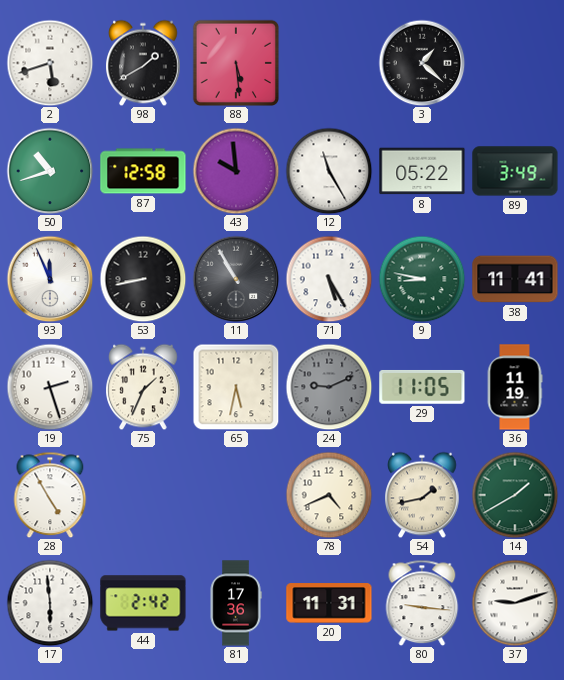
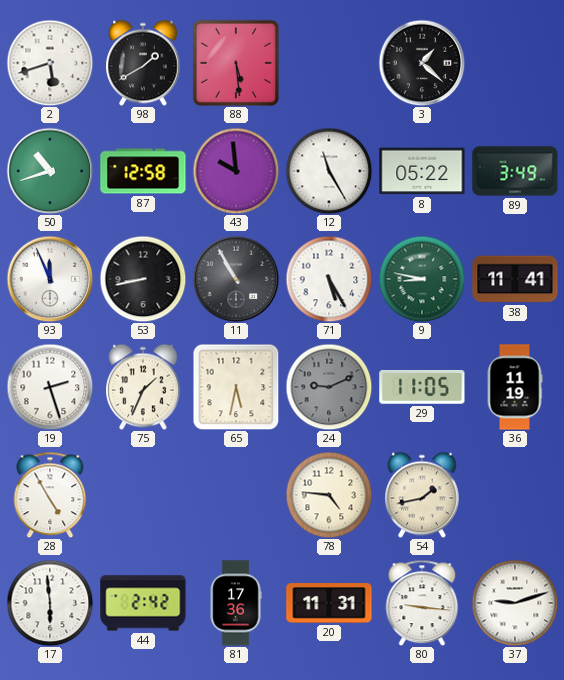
78: 4:41 -> 4:46
14: 1:40 -> none
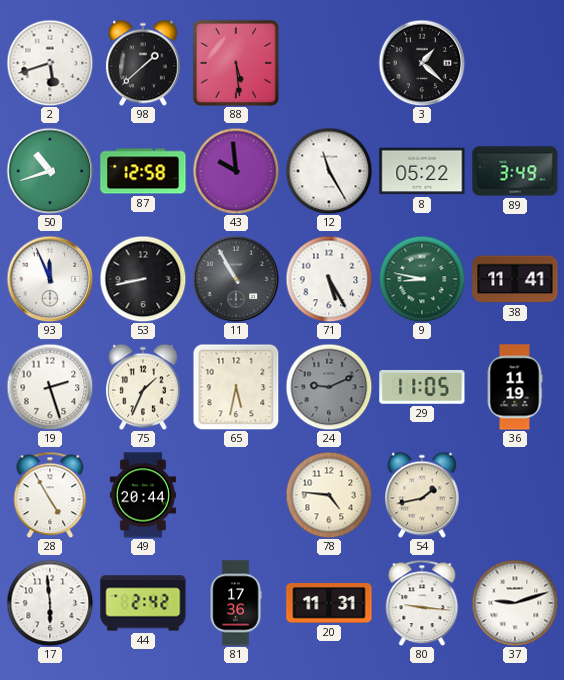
98: 1:40 -> 1:38
49: none -> 20:44
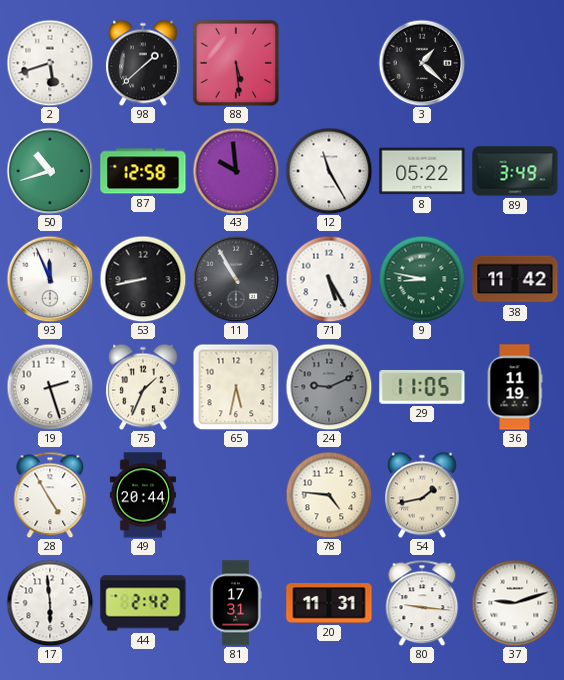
38: 11:41 -> 11:42
81: 17:36 -> 17:31
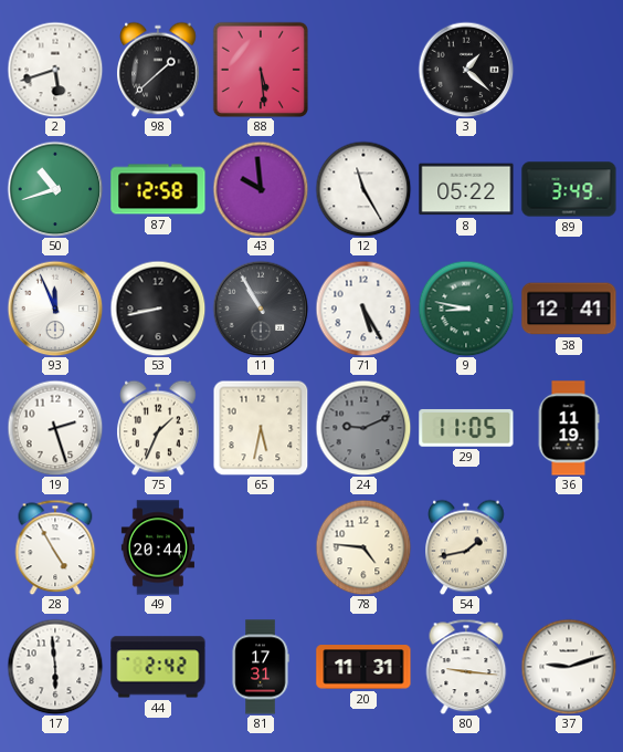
38: 11:42 -> 12:41
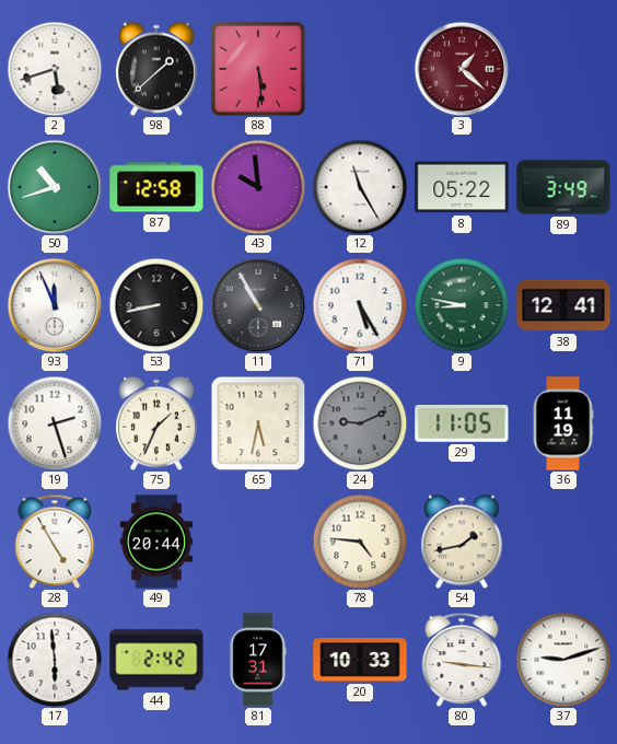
3 dial: black -> burgundy
20: 11:31 -> 10:33
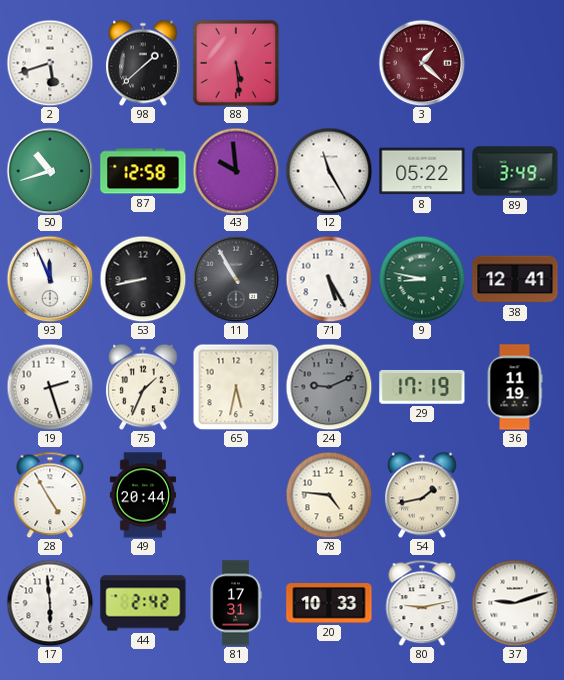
29: 11:05 -> 17:19
80: 9:16 -> 9:13
